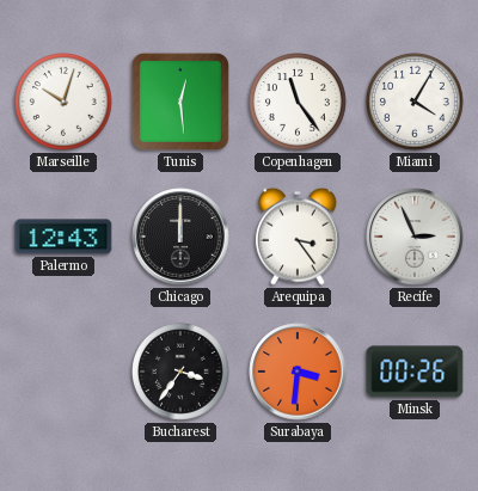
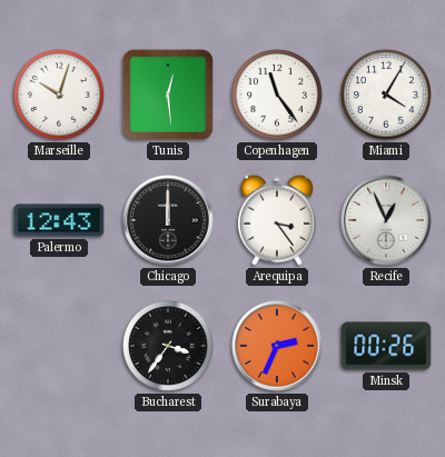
Recife: 2:56 -> 12:56
Surabaya: 3:31 -> 2:34
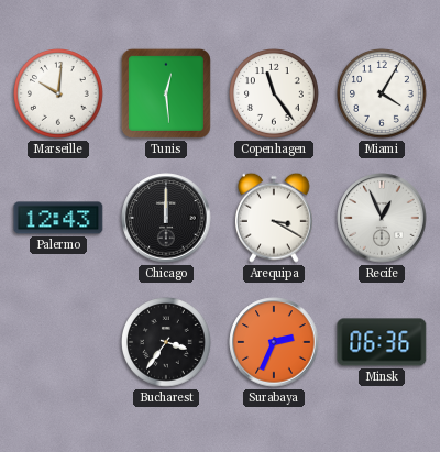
Marseille: 10:03 -> 10:01
Arequipa: 3:24 -> 3:20
Minsk: 00:26 -> 06:36
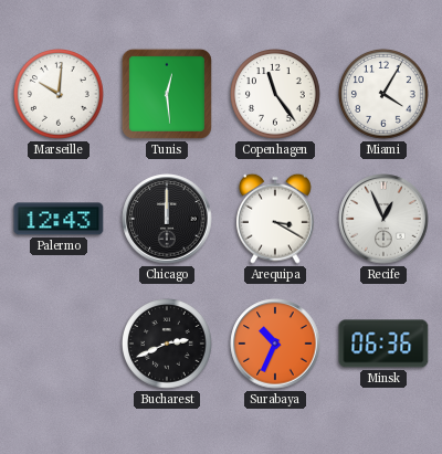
Bucharest: 3:36 -> 2:41
Surabaya: 2:34 -> 10:34
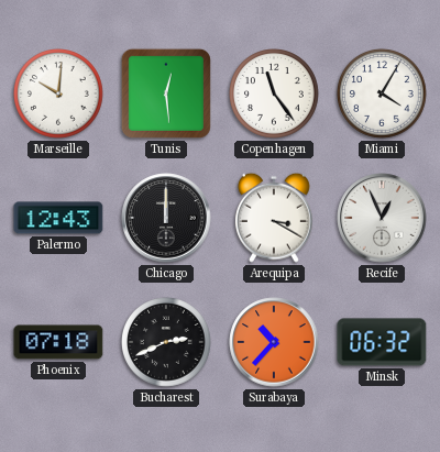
Phoenix: none -> 07:18
Surabaya: 10:34 -> 10:37
Minsk: 06:36 -> 06:32
